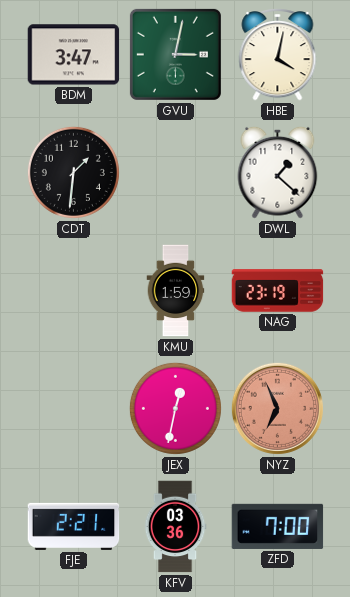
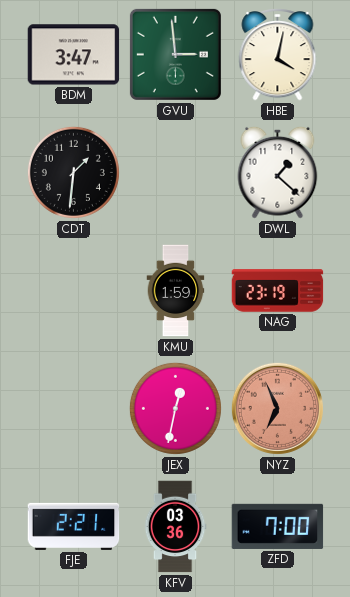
GVU: 3:02 -> 2:59
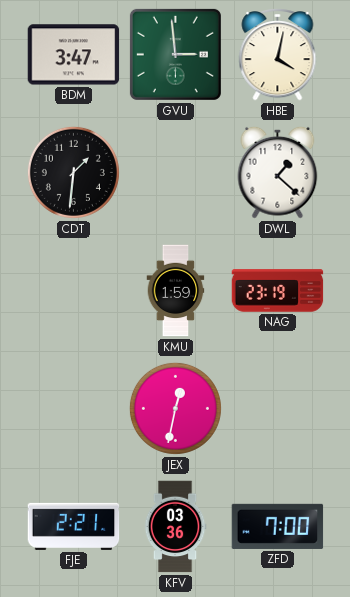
NYZ: 6:56 -> none
